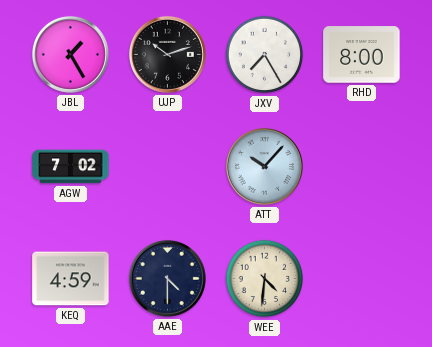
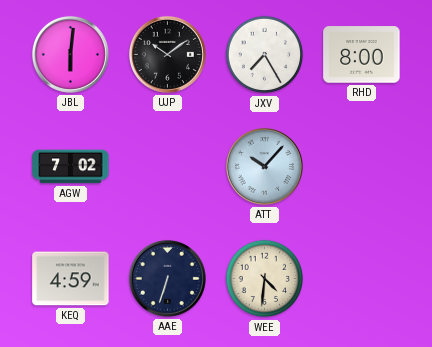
JBL: 1:25 -> 6:01
UJP: 10:12 -> 10:09
AAE: 4:30 -> 6:33
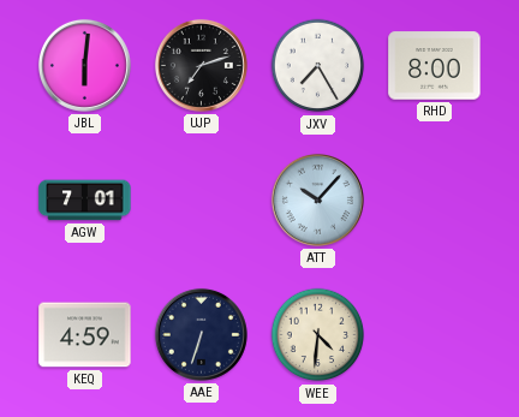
UJP: 10:09 -> 7:12
AGW: 7:02 -> 7:01
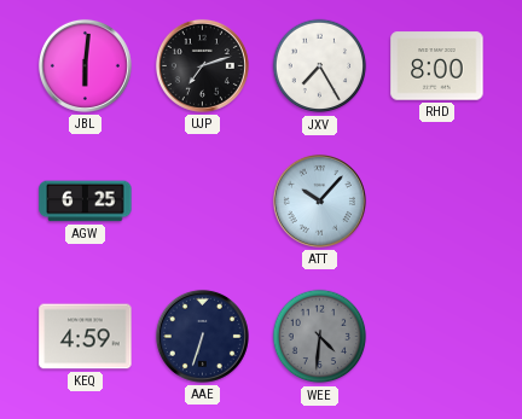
AGW: 7:01 -> 6:25
WEE dial: cream -> grey
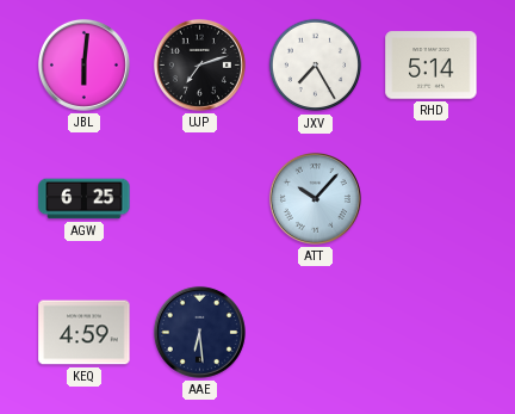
RHD: 8:00 -> 5:14
AAE: 6:33 -> 6:29
WEE: 4:31 -> none
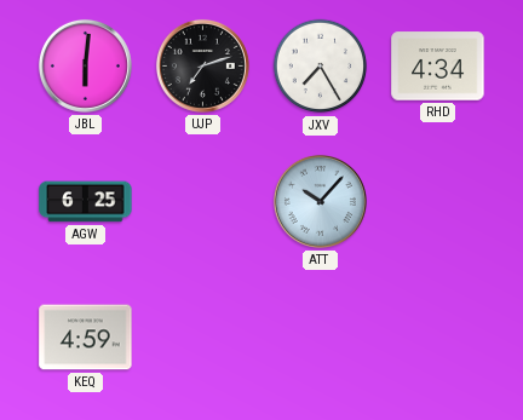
RHD: 5:14 -> 4:34
AAE: 6:29 -> none
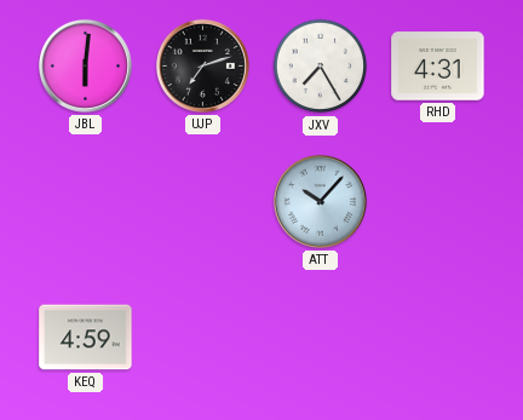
RHD: 4:34 -> 4:31
AGW: 6:25 -> none
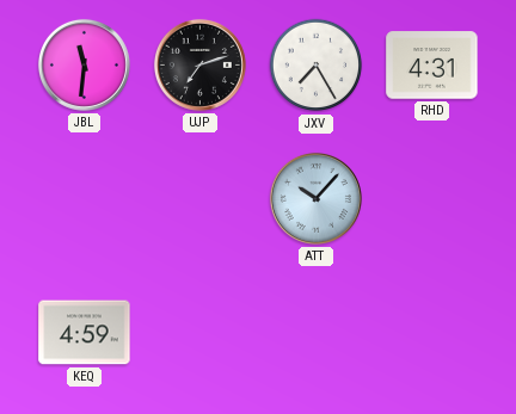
JBL: 6:01 -> 11:31
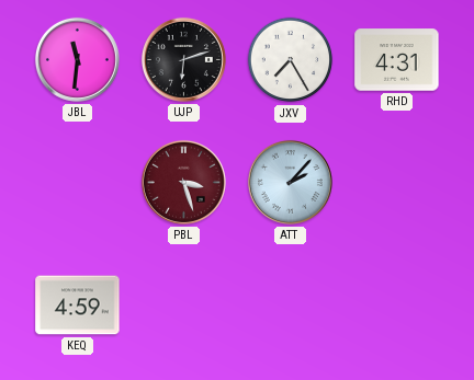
UJP: 7:12 -> 6:12
PBL: none -> 3:27
ATT: 10:07 -> 2:07
